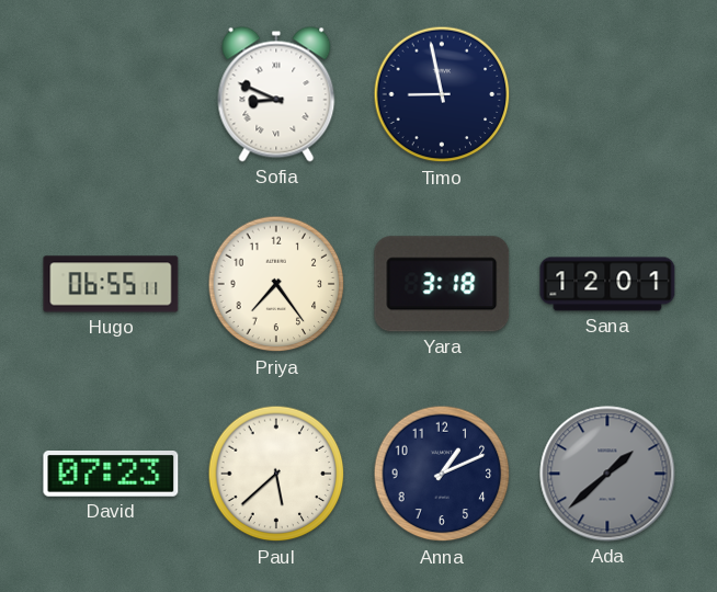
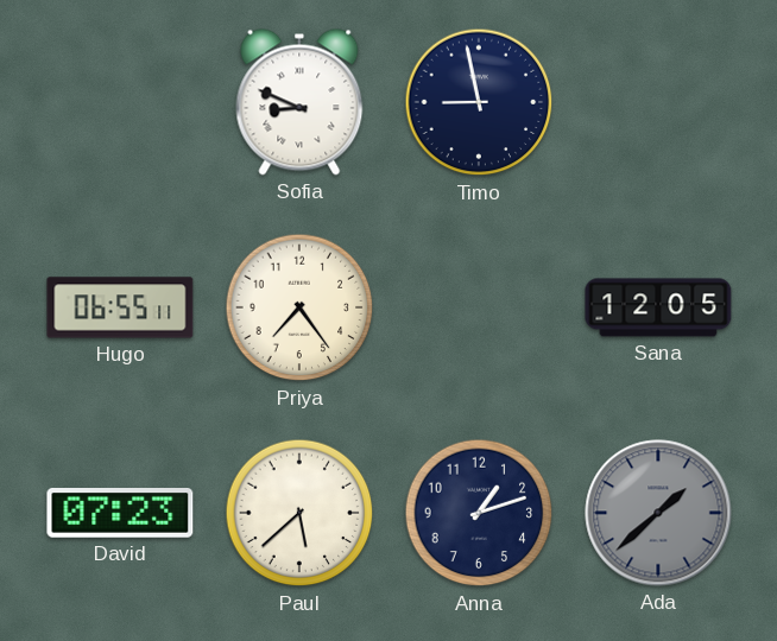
Yara: 3:18 -> none
Sana: 12:01 -> 12:05
Anna: 1:11 -> 1:12
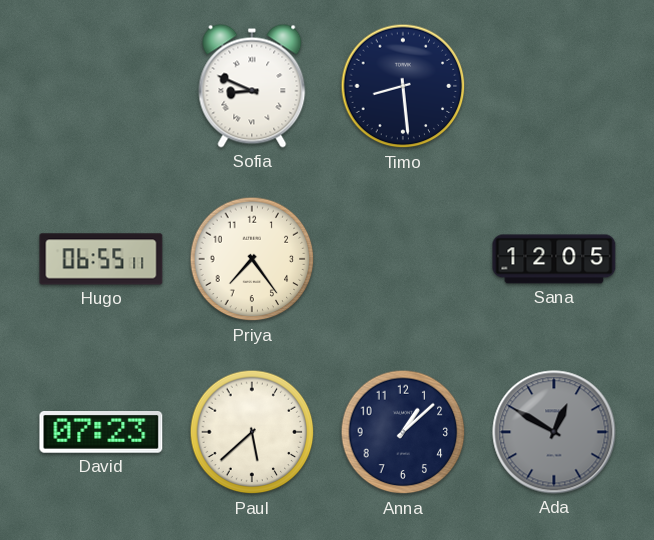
Timo: 8:58 -> 8:29
Anna: 1:12 -> 1:08
Ada: 1:38 -> 12:50
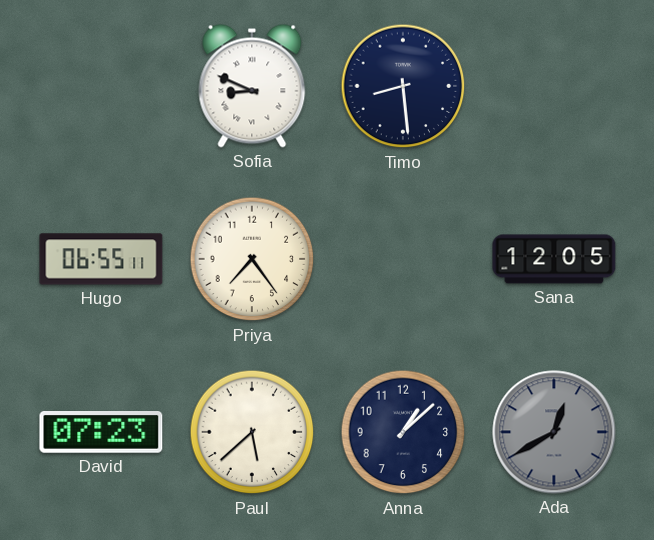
Ada: 12:50 -> 12:40
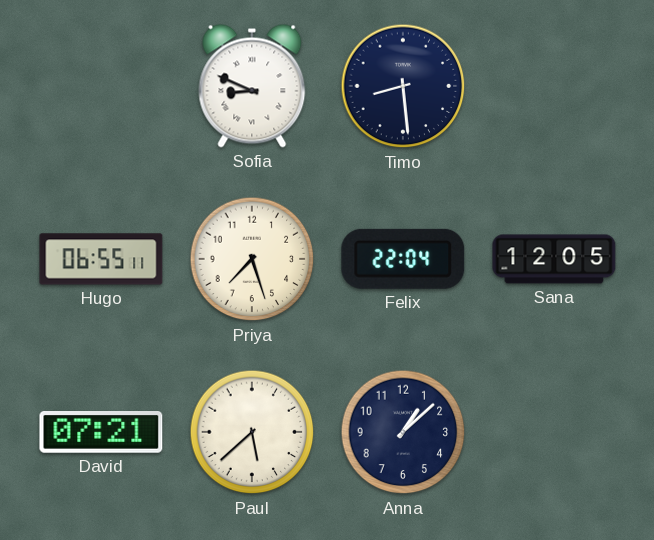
Priya: 7:24 -> 7:27
Felix: none -> 22:04
David: 07:23 -> 07:21
Ada: 12:40 -> none
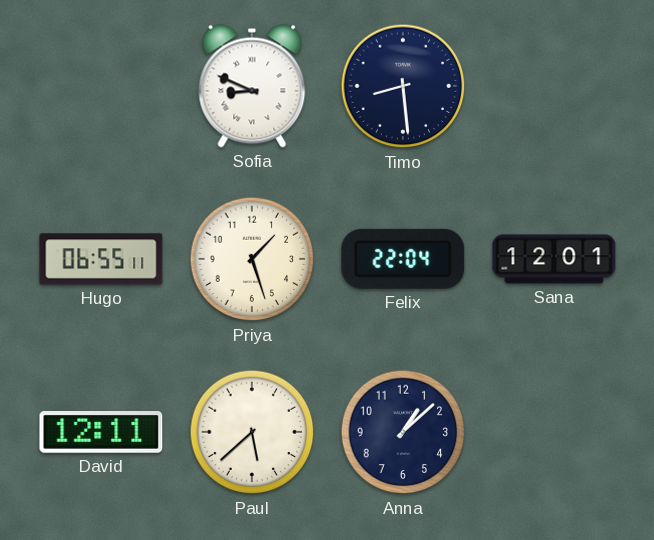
Priya: 7:27 -> 1:27
Sana: 12:05 -> 12:01
David: 07:21 -> 12:11
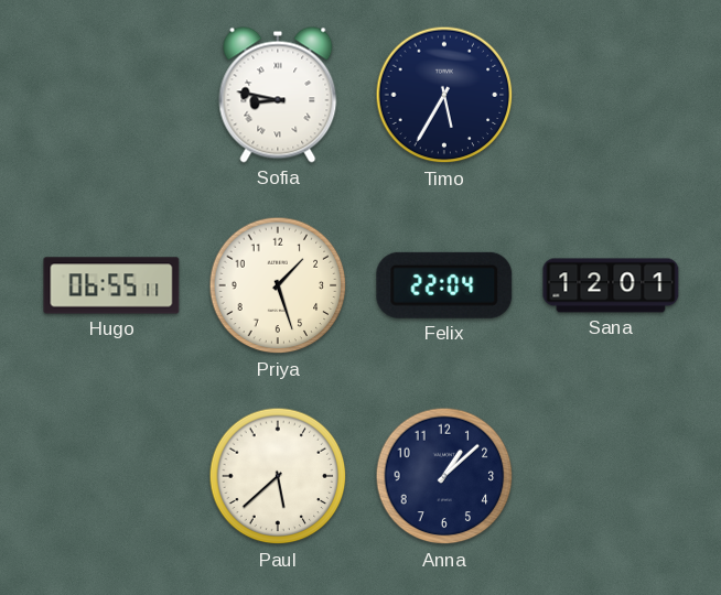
Sofia: 8:49 -> 8:47
Timo: 8:29 -> 5:35
David: 12:11 -> none
